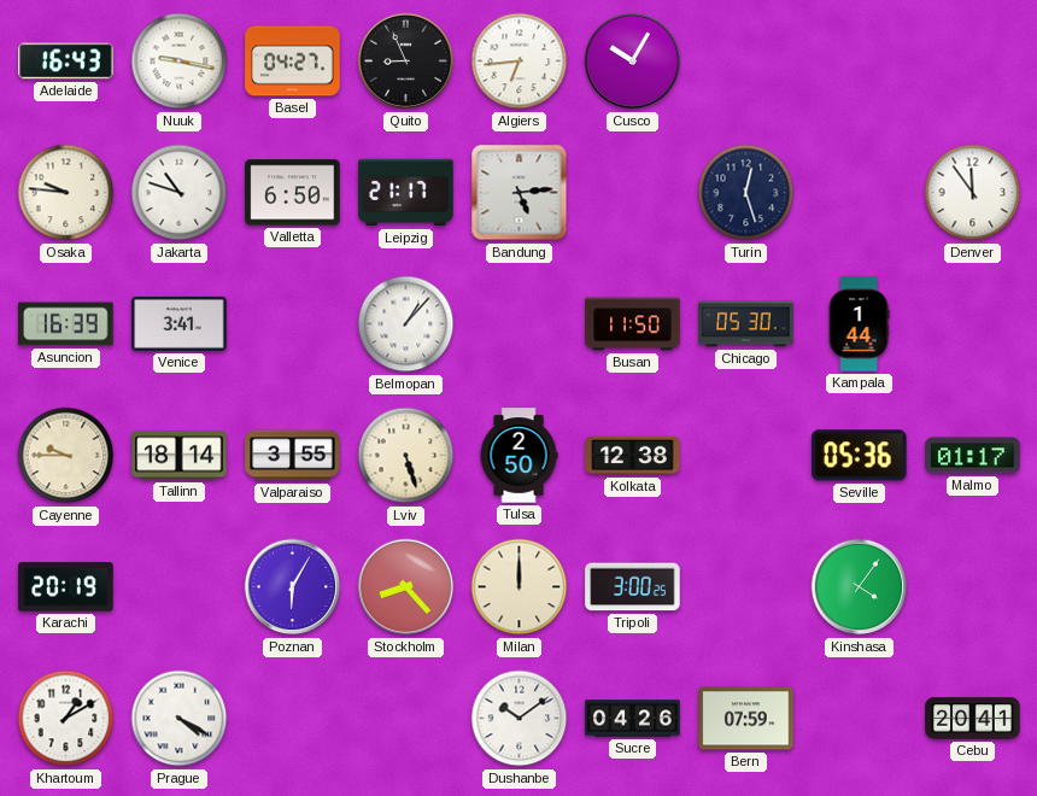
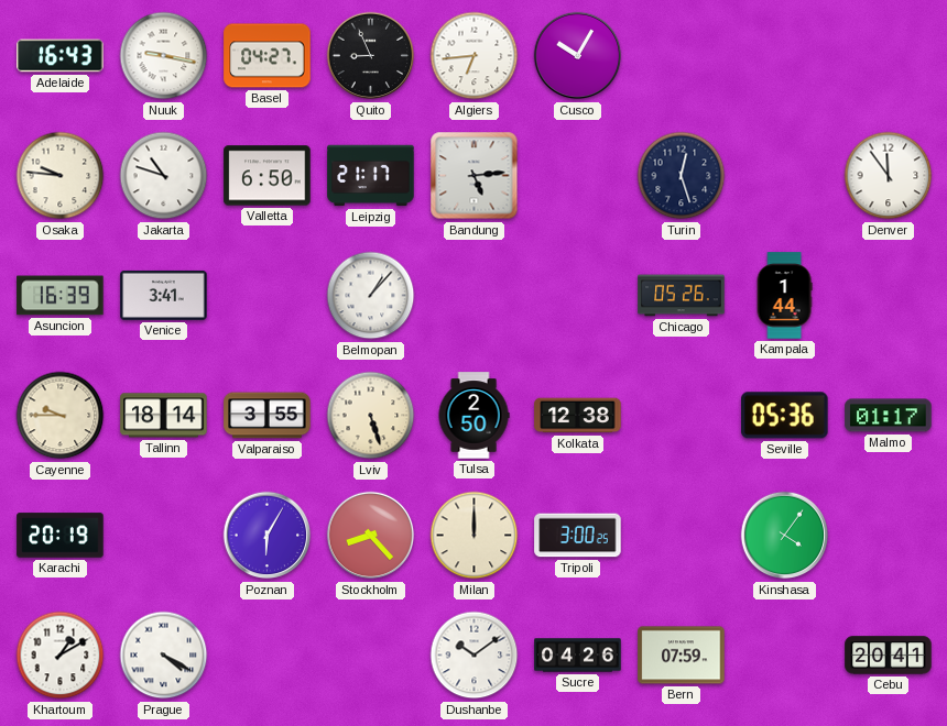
Busan: 11:50 -> none
Chicago: 05:30 -> 05:26
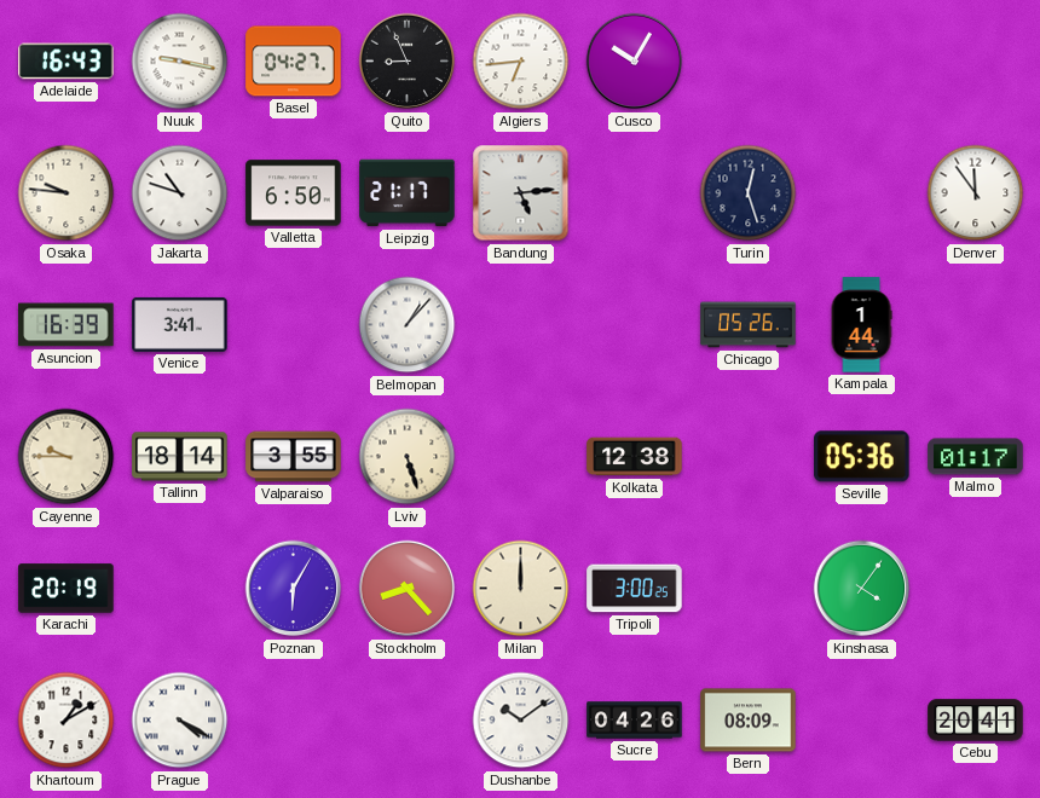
Tulsa: 2:50 -> none
Bern: 07:59 -> 08:09
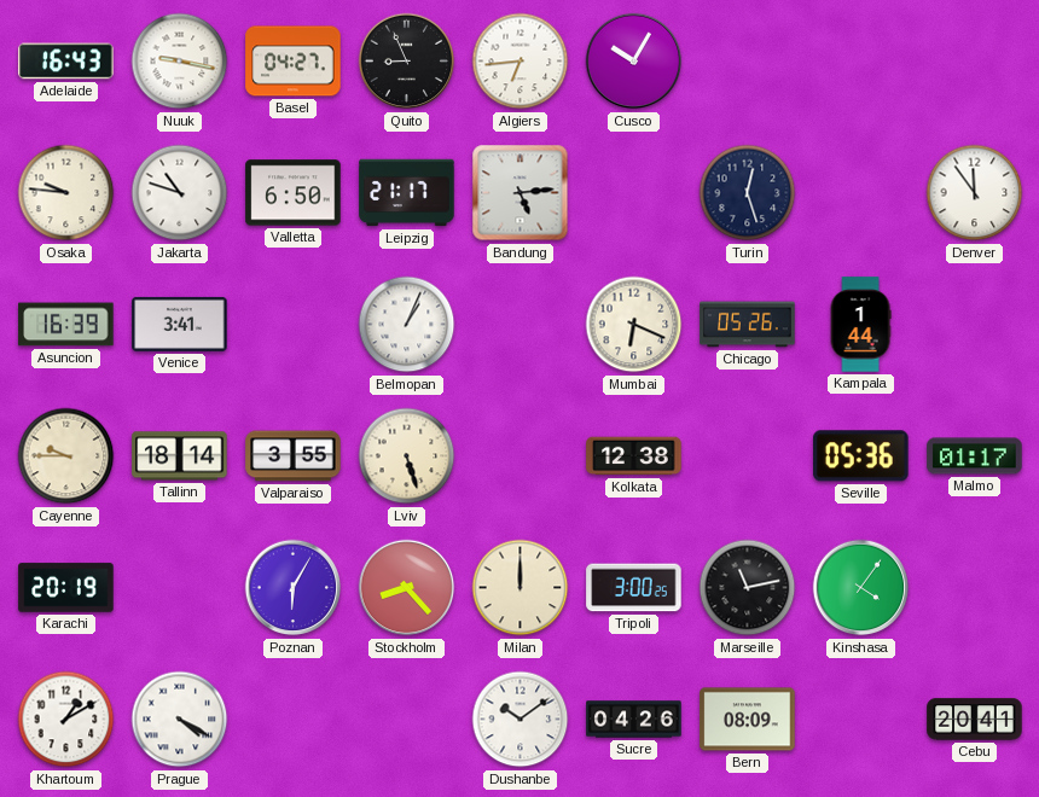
Belmopan: 1:07 -> 1:04
Mumbai: none -> 6:19
Marseille: none -> 11:13
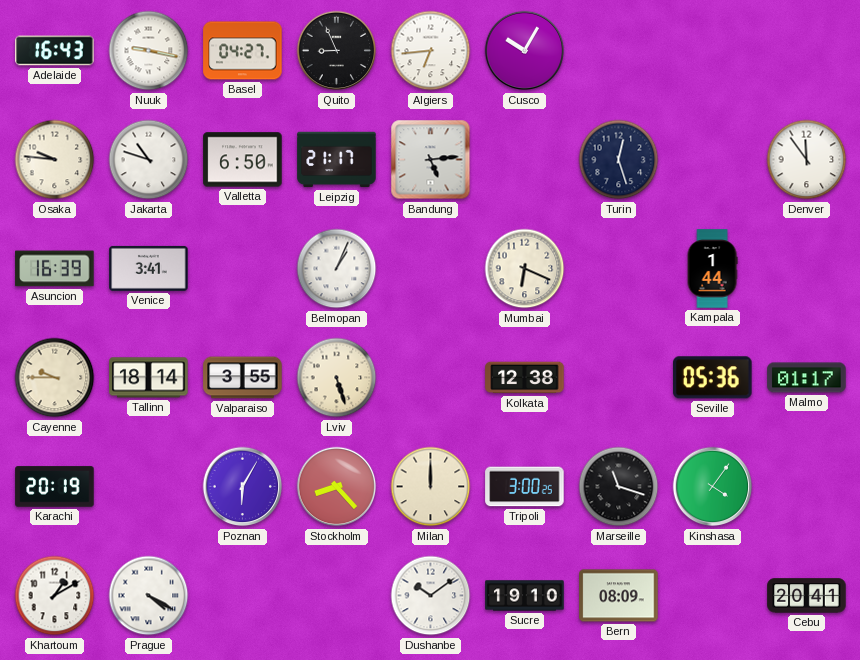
Chicago: 05:26 -> none
Marseille: 11:13 -> 11:18
Sucre: 04:26 -> 19:10
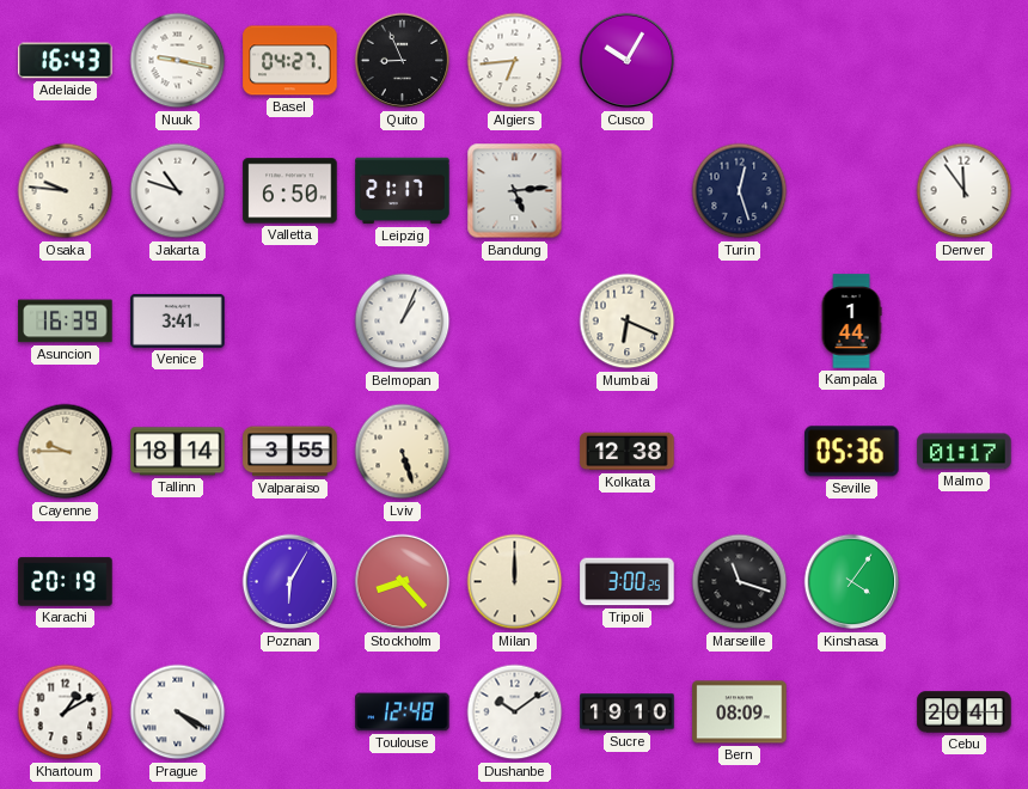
Toulouse: none -> 12:48
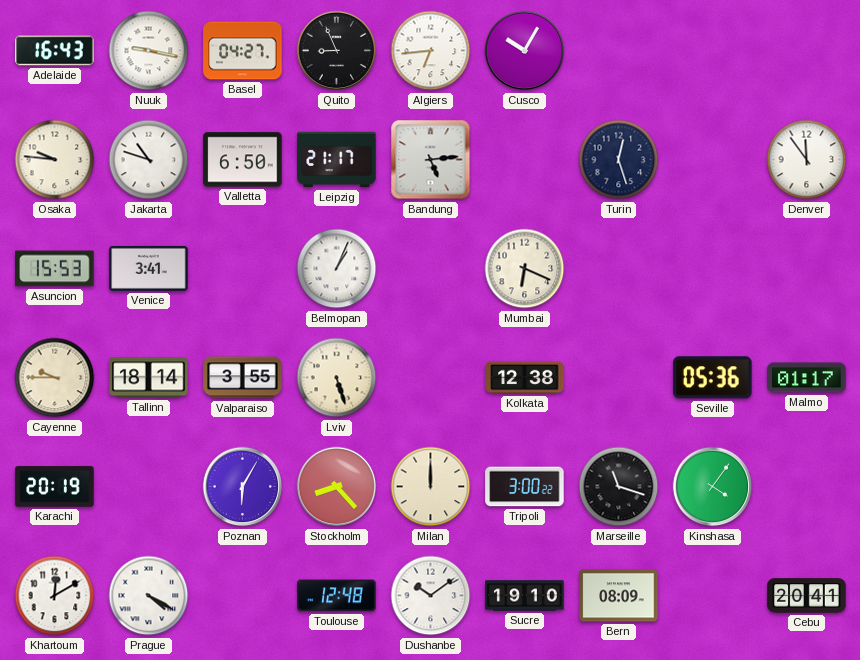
Asuncion: 16:39 -> 15:53
Kampala: 1:44 -> none
Tripoli: 3:00:25 -> 3:00:22
Khartoum: 1:10 -> 12:10
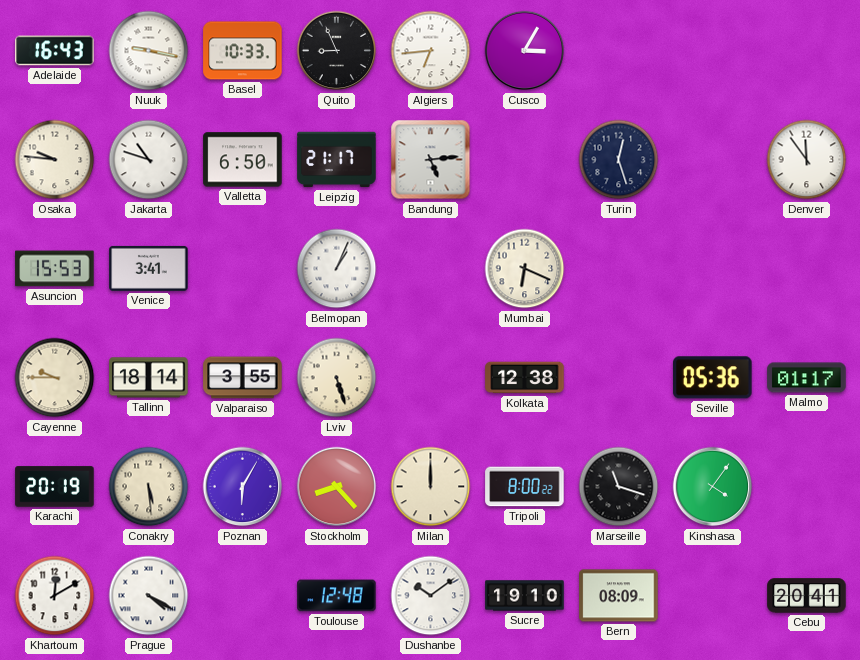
Basel: 04:27 -> 10:33
Cusco: 10:05 -> 3:05
Conakry: none -> 5:29
Tripoli: 3:00 -> 8:00
